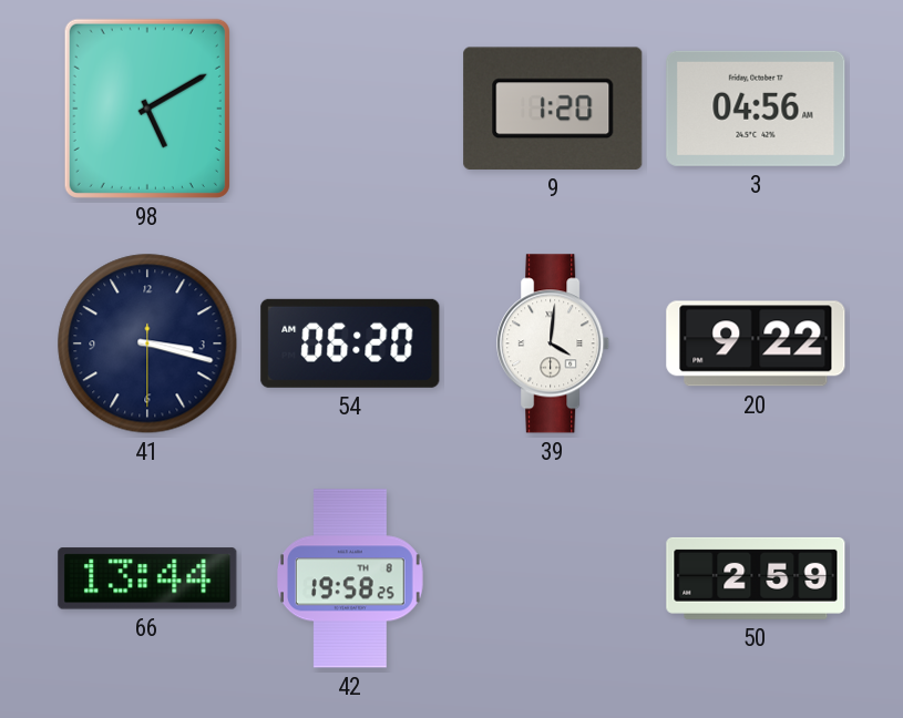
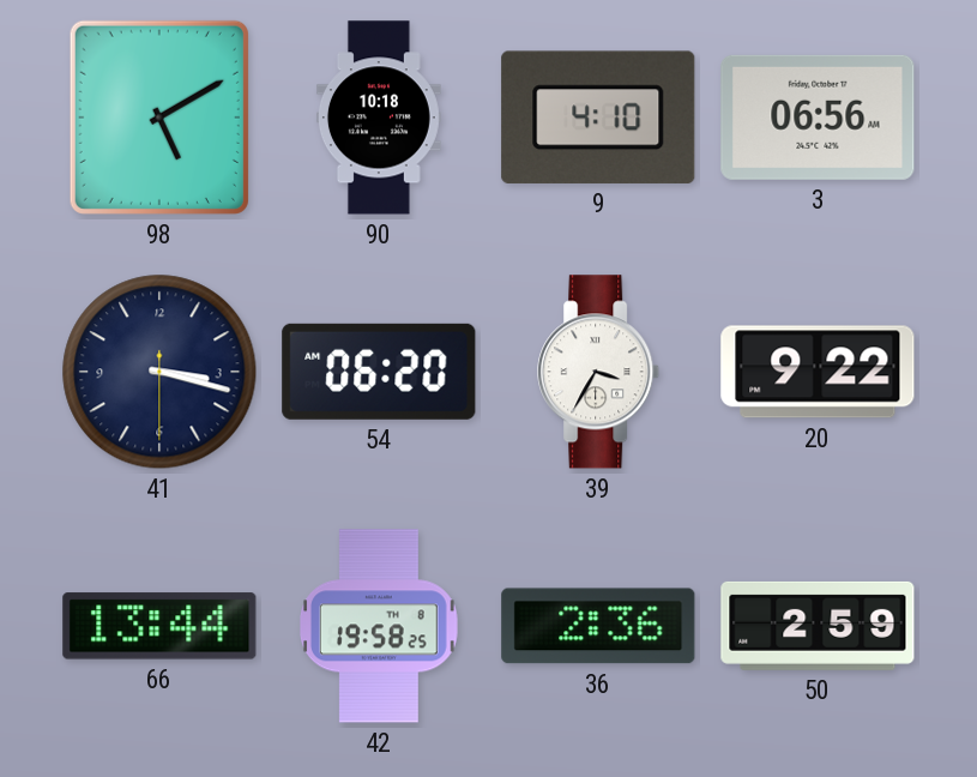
90: none -> 10:18
9: 1:20 -> 4:10
3: 04:56 -> 06:56
39: 4:01 -> 3:35
36: none -> 2:36
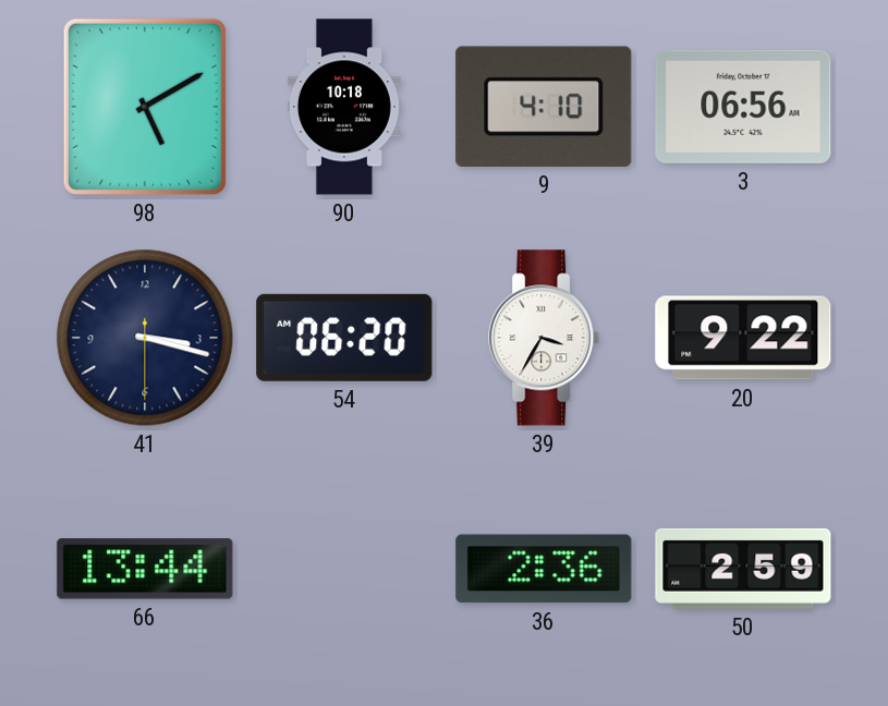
42: 19:58 -> none
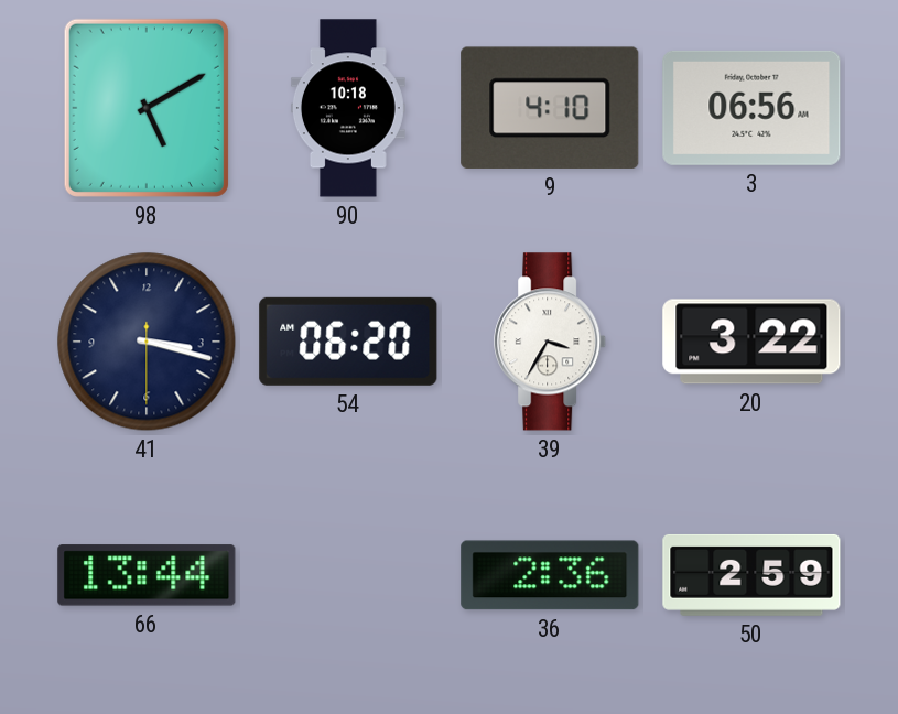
20: 9:22 -> 3:22
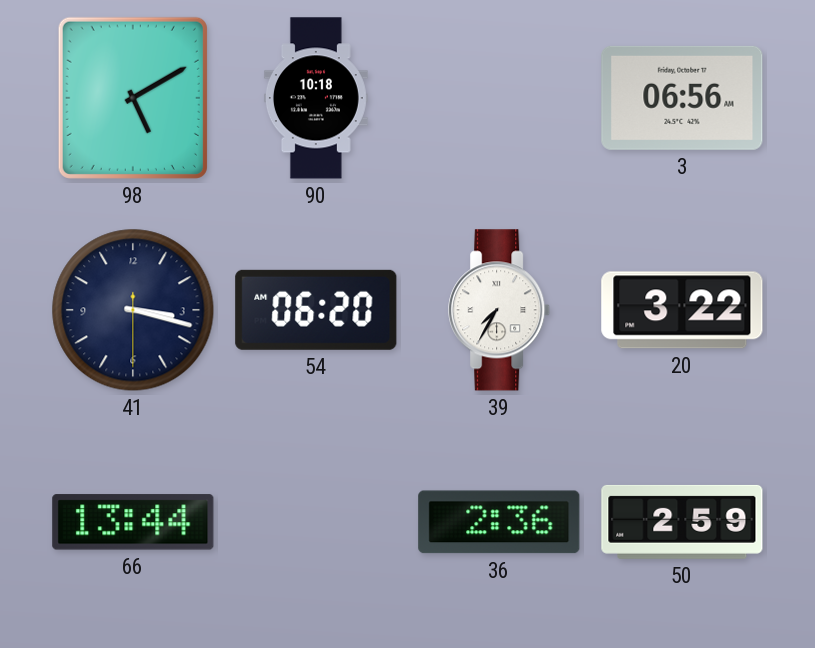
9: 4:10 -> none
39: 3:35 -> 7:35
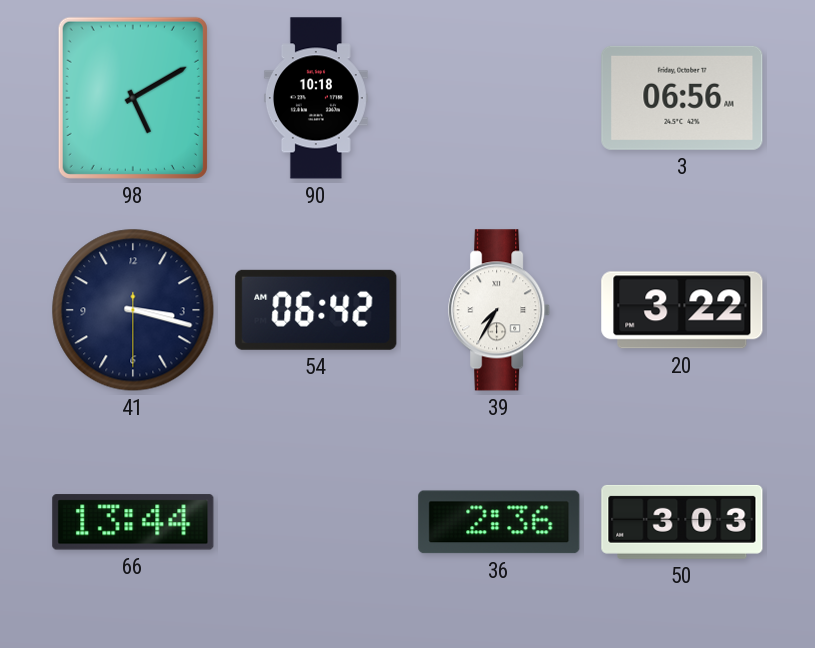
54: 06:20 -> 06:42
50: 2:59 -> 3:03
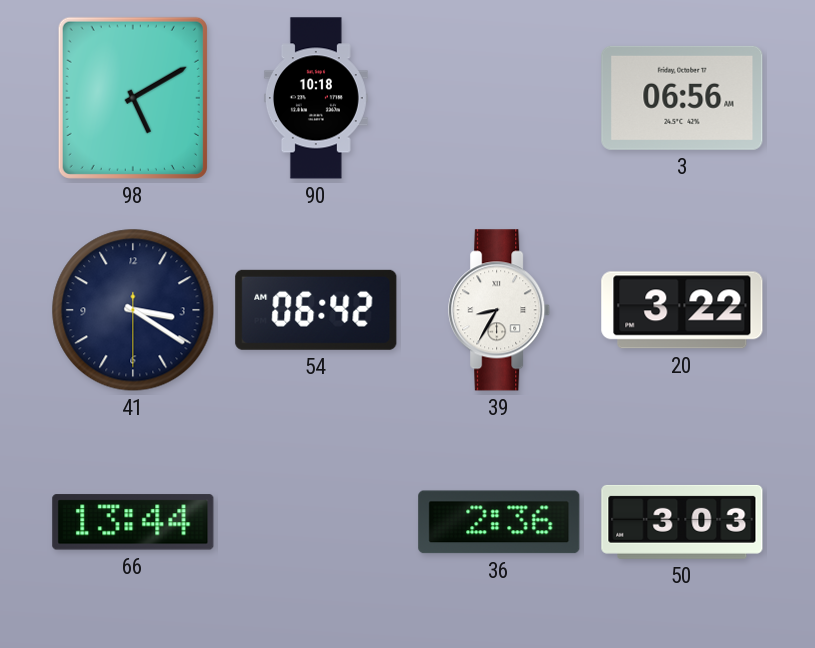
41: 3:17 -> 3:20
39: 7:35 -> 8:35
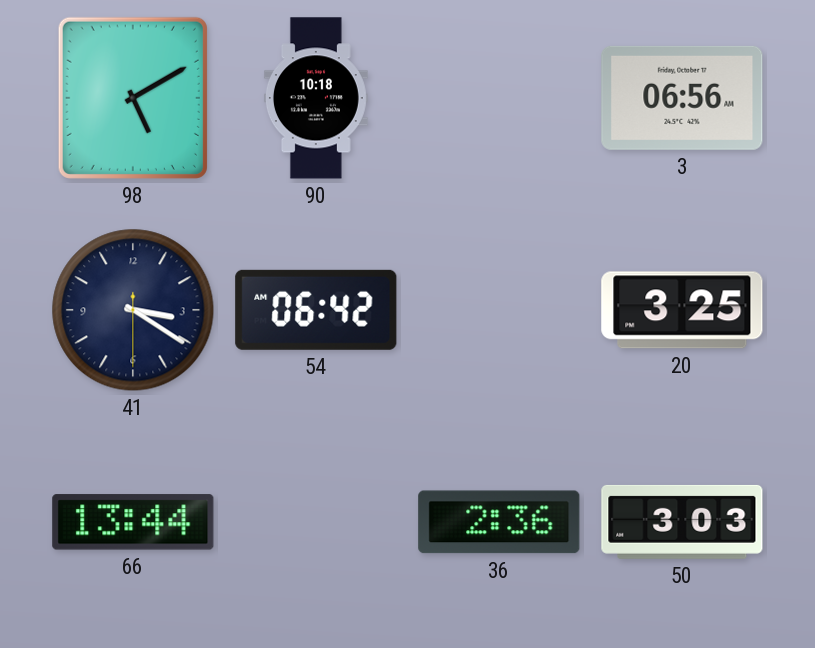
39: 8:35 -> none
20: 3:22 -> 3:25
